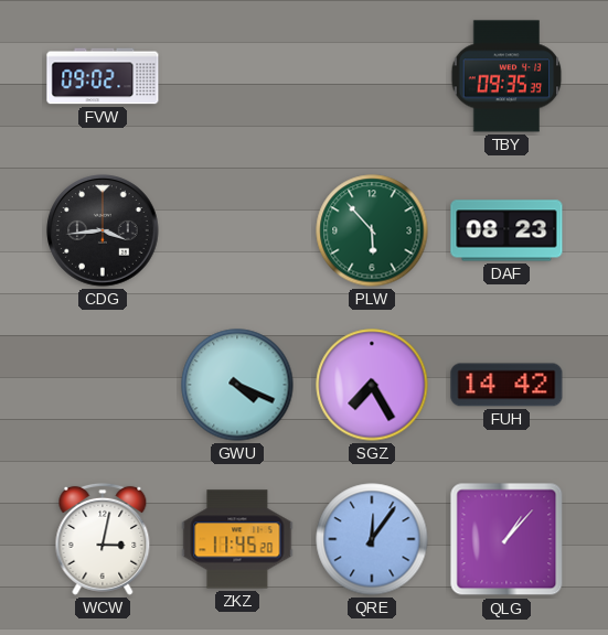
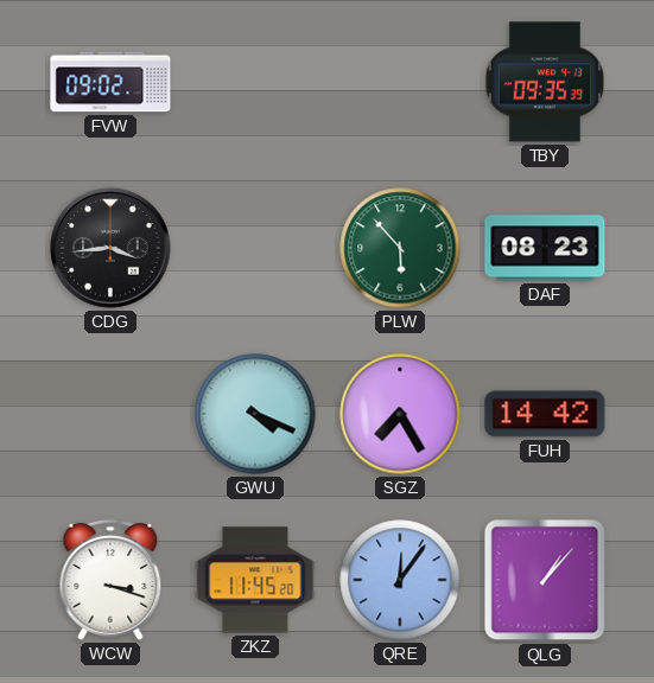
WCW: 3:02 -> 3:18
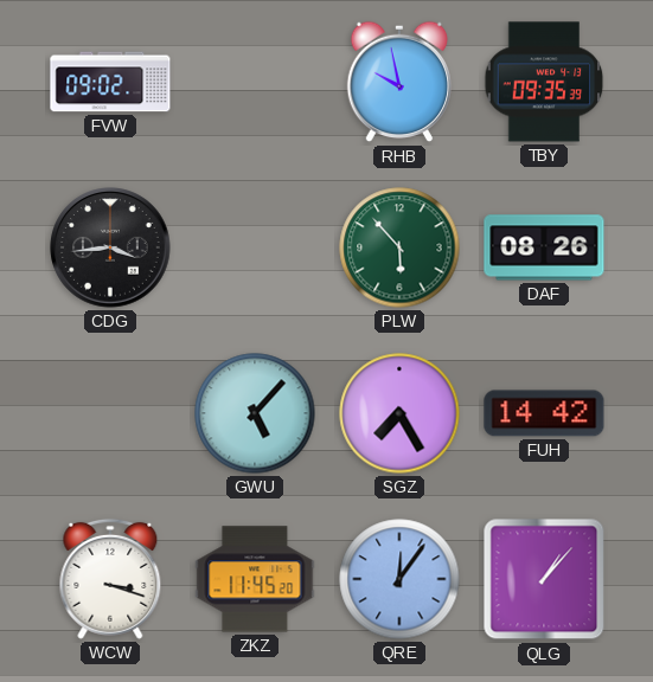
RHB: none -> 9:58
DAF: 08:23 -> 08:26
GWU: 4:19 -> 5:07
